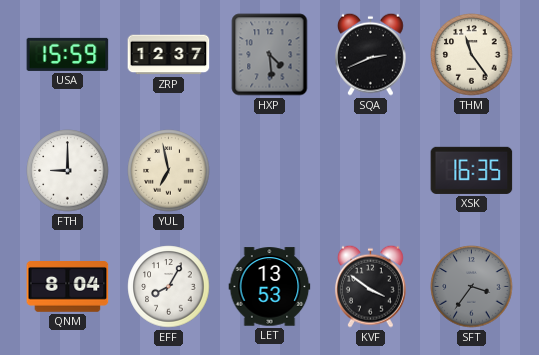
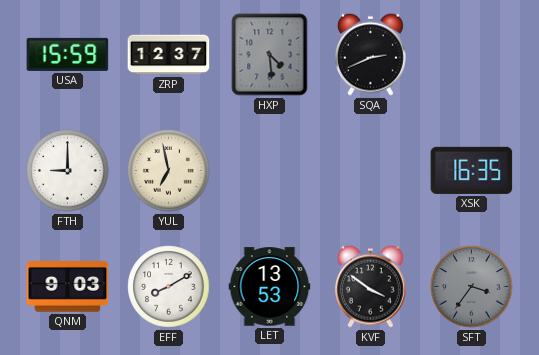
THM: 11:24 -> none
QNM: 8:04 -> 9:03
EFF: 8:05 -> 8:10
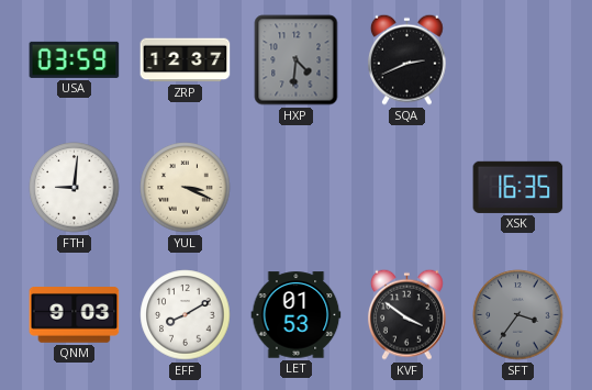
USA: 15:59 -> 03:59
HXP: 4:29 -> 4:31
FTH: 9:00 -> 9:01
YUL: 6:58 -> 3:19
LET: 13:53 -> 01:53
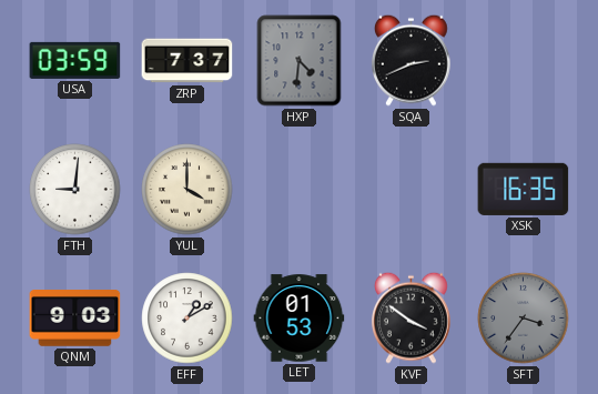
ZRP: 12:37 -> 7:37
YUL: 3:19 -> 4:00
EFF: 8:10 -> 1:10
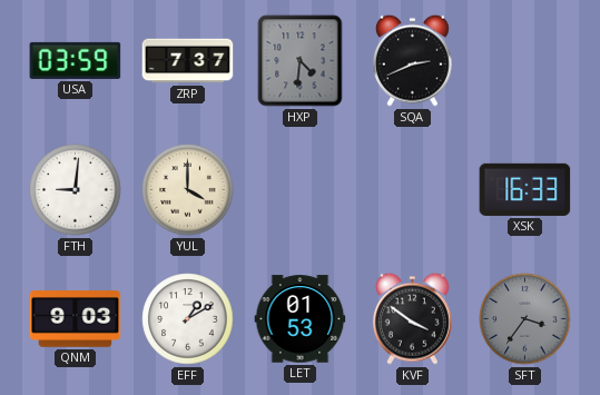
XSK: 16:35 -> 16:33
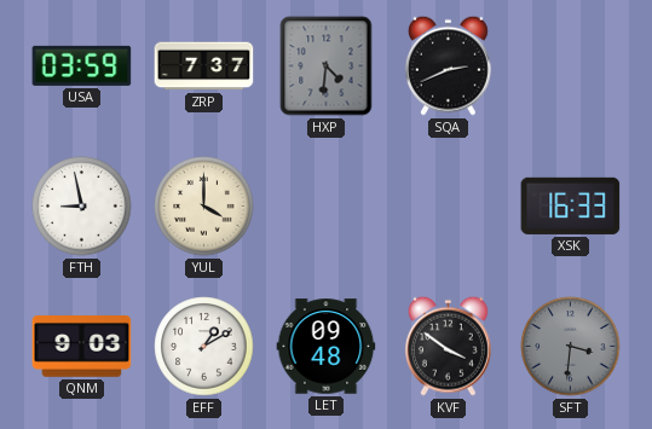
FTH: 9:01 -> 8:58
LET: 01:53 -> 09:48
SFT: 3:36 -> 3:31
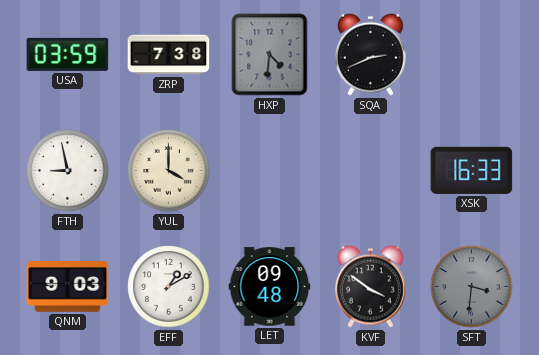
ZRP: 7:37 -> 7:38
